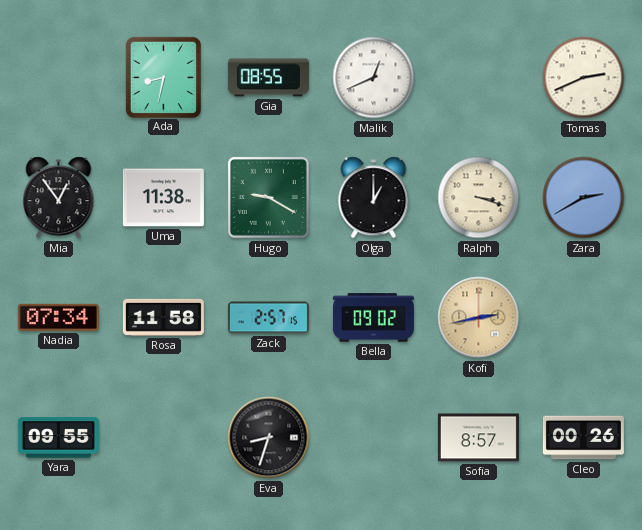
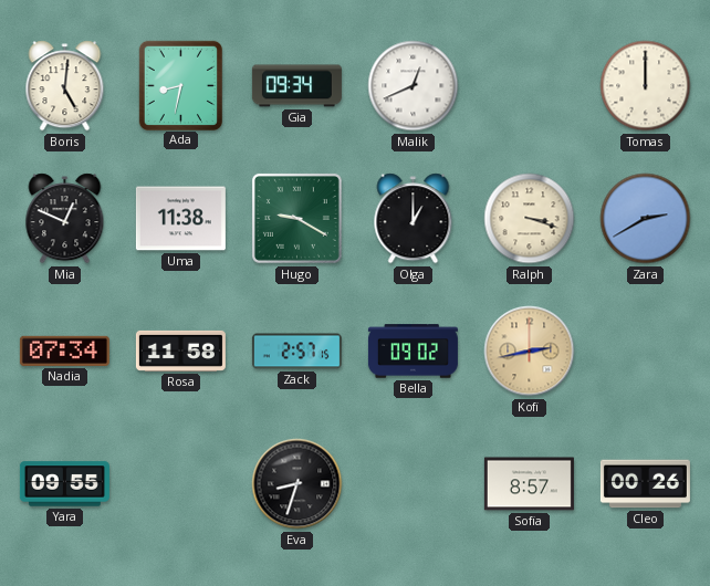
Boris: none -> 5:01
Gia: 08:55 -> 09:34
Tomas: 2:41 -> 12:00
Mia: 12:54 -> 12:49
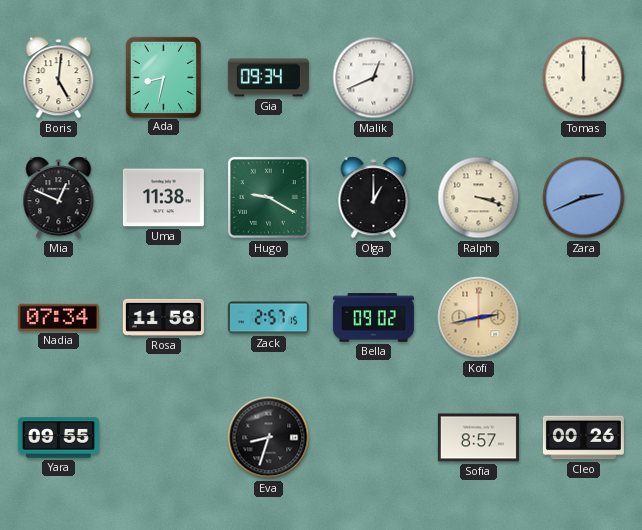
Zara: 2:40 -> 2:41
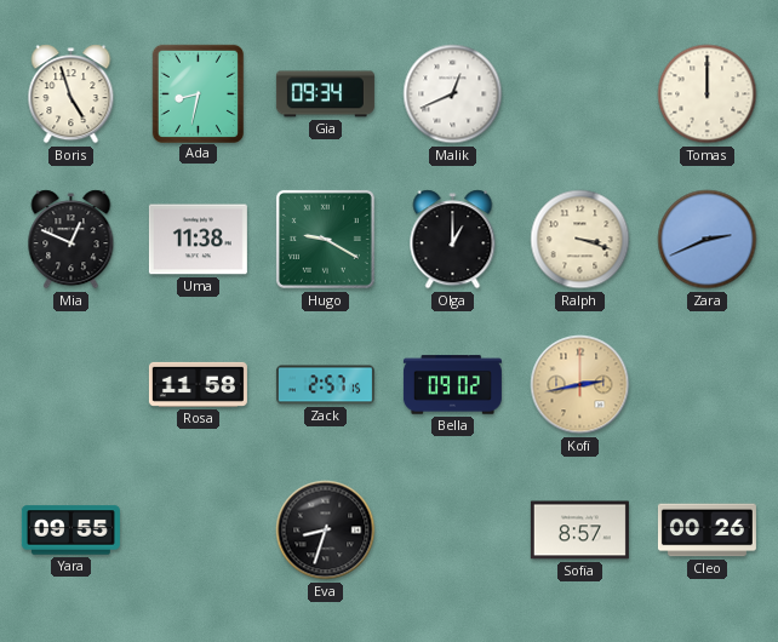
Boris: 5:01 -> 4:57
Nadia: 07:34 -> none
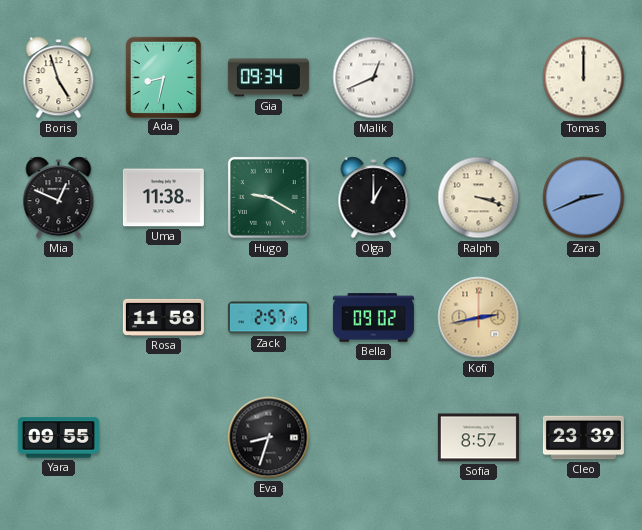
Cleo: 00:26 -> 23:39
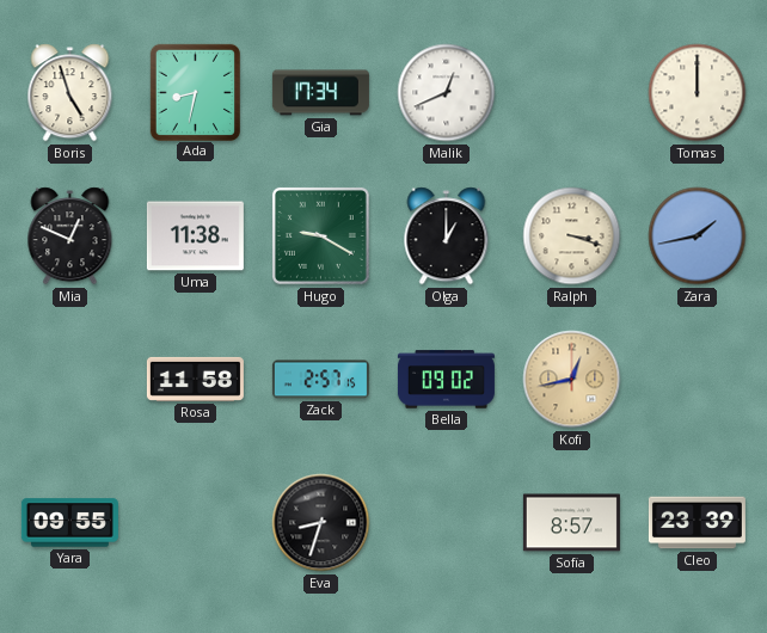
Gia: 09:34 -> 17:34
Zara: 2:41 -> 1:43
Kofi: 2:43 -> 12:43
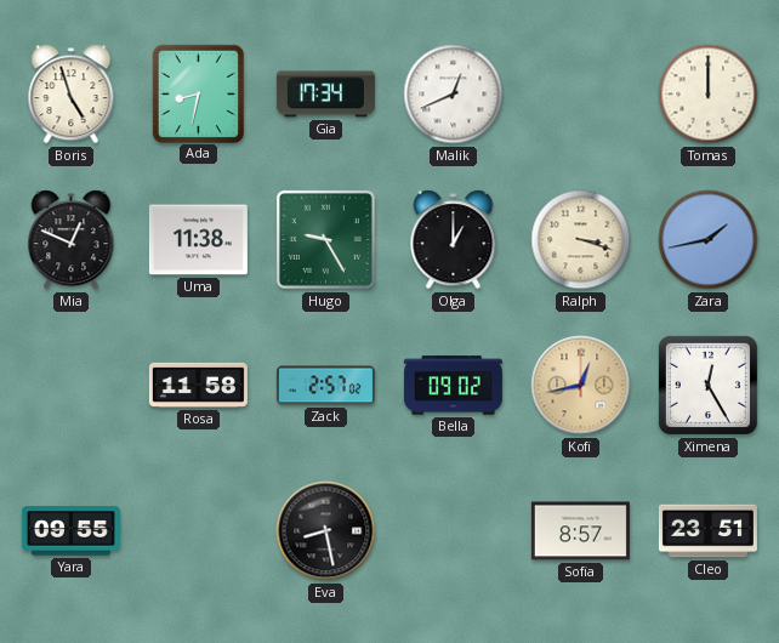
Hugo: 9:20 -> 9:25
Zack: 2:57:15 -> 2:57:02
Ximena: none -> 12:25
Eva: 8:33 -> 8:28
Cleo: 23:39 -> 23:51
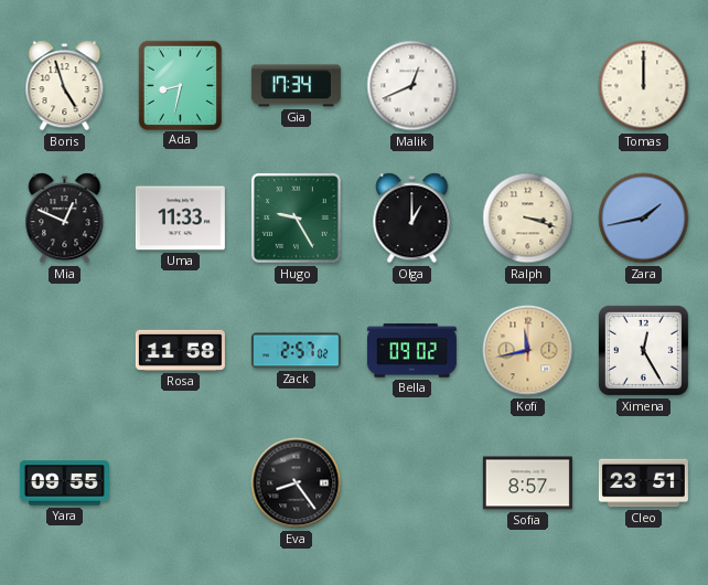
Uma: 11:38 -> 11:33
Kofi: 12:43 -> 11:43
Eva: 8:28 -> 8:24
